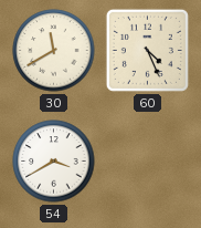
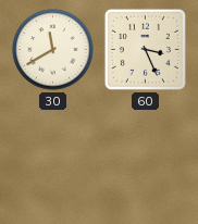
60: 4:26 -> 3:26
54: 3:40 -> none
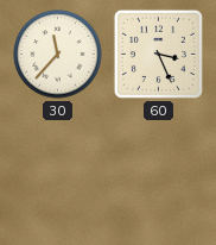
30: 11:40 -> 11:37
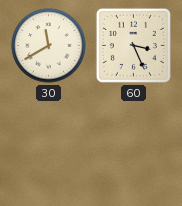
30: 11:37 -> 11:40
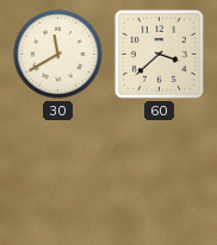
60: 3:26 -> 3:38
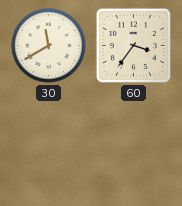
60: 3:38 -> 3:36
